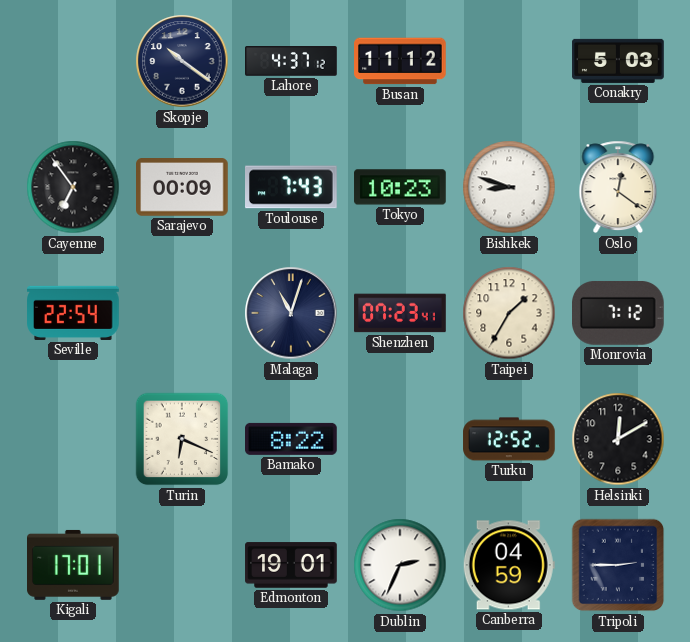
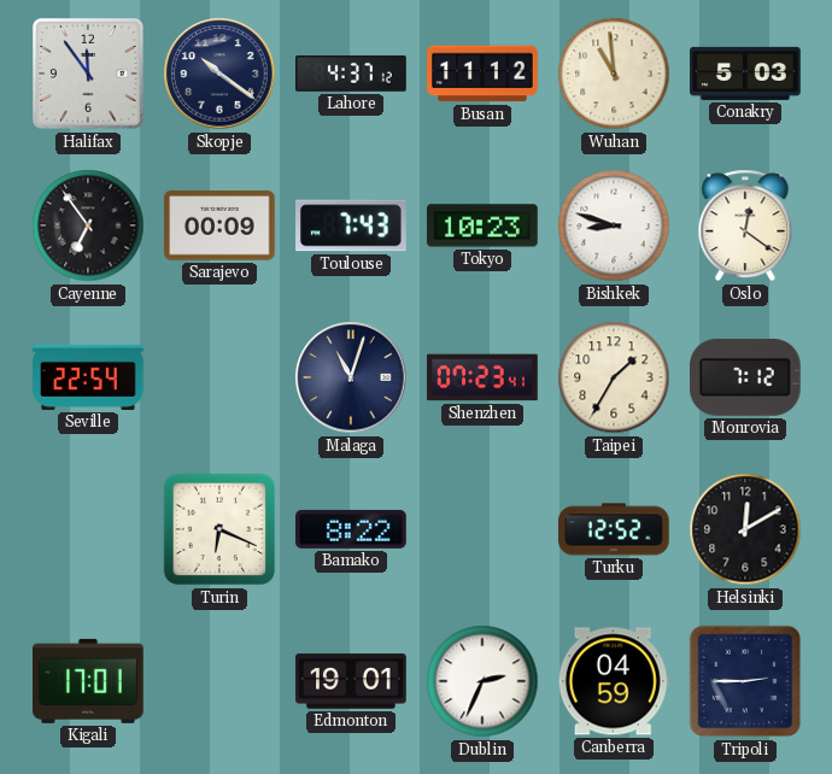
Halifax: none -> 11:54
Wuhan: none -> 10:59
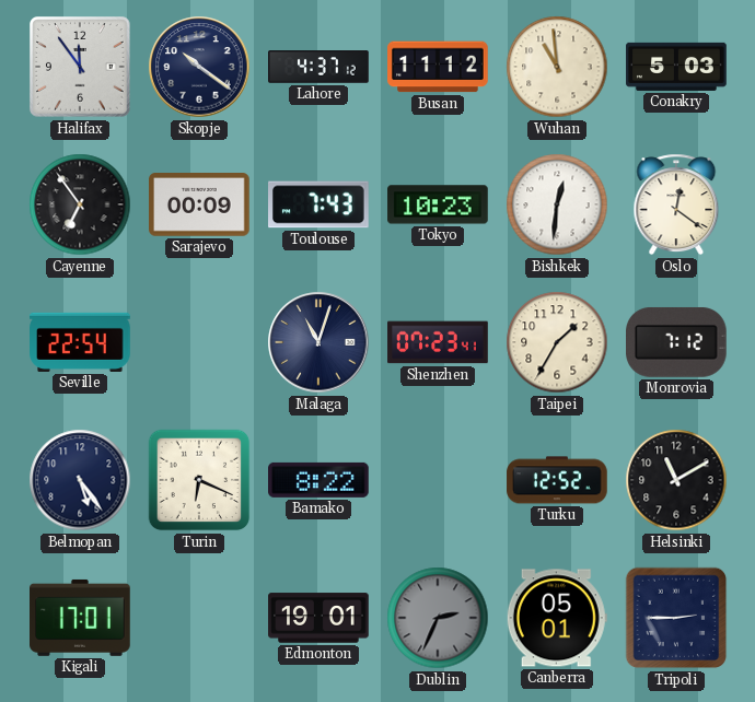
Bishkek: 8:48 -> 12:31
Belmopan: none -> 5:24
Helsinki: 12:10 -> 11:10
Dublin dial: white -> grey
Canberra: 04:59 -> 05:01
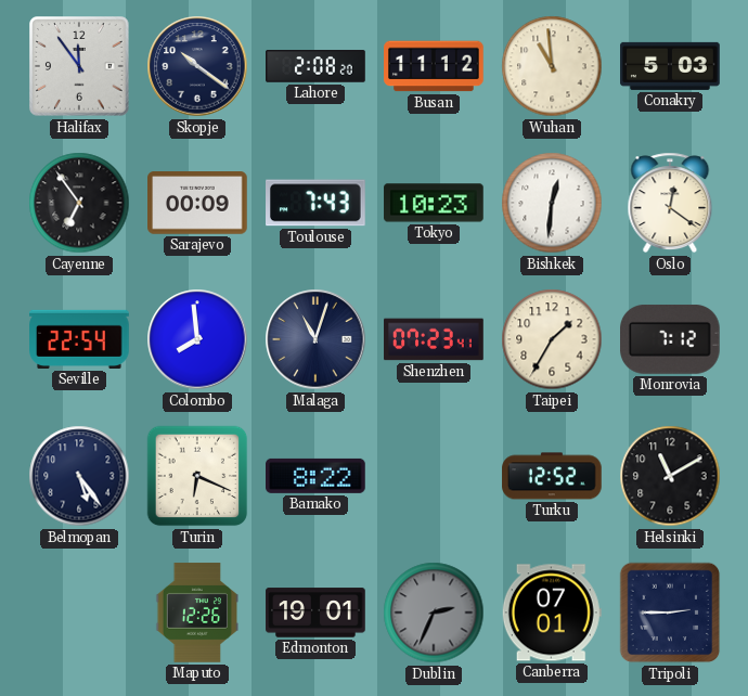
Lahore: 4:37 -> 2:08
Colombo: none -> 7:59
Kigali: 17:01 -> none
Maputo: none -> 12:26
Canberra: 05:01 -> 07:01
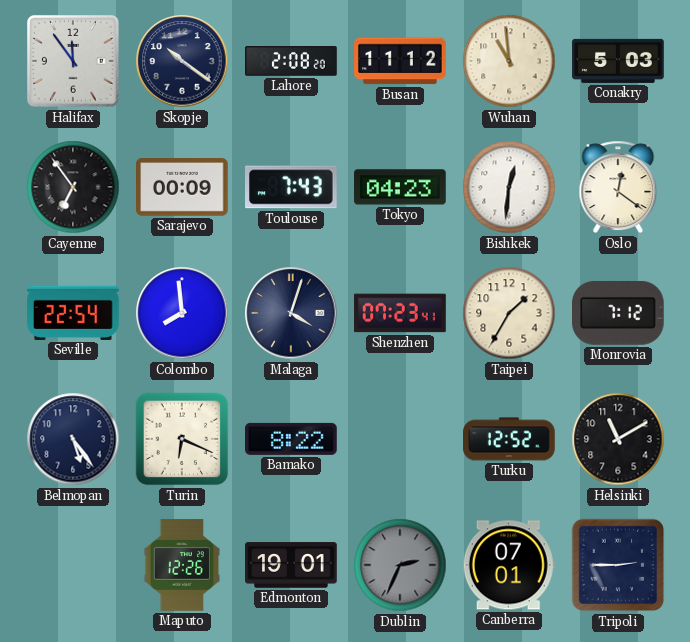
Tokyo: 10:23 -> 04:23
Malaga: 11:03 -> 4:03
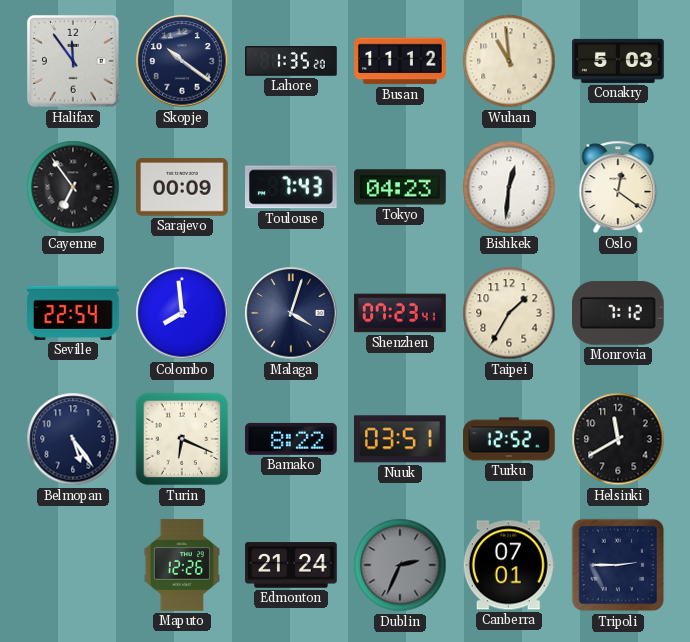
Lahore: 2:08 -> 1:35
Nuuk: none -> 03:51
Helsinki: 11:10 -> 11:40
Edmonton: 19:01 -> 21:24
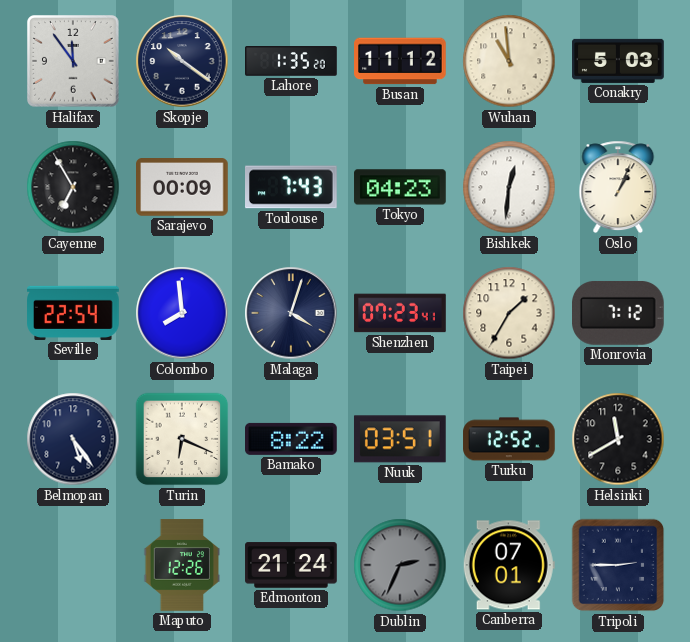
Cayenne: 6:54 -> 6:55
Oslo: 12:21 -> 1:04
